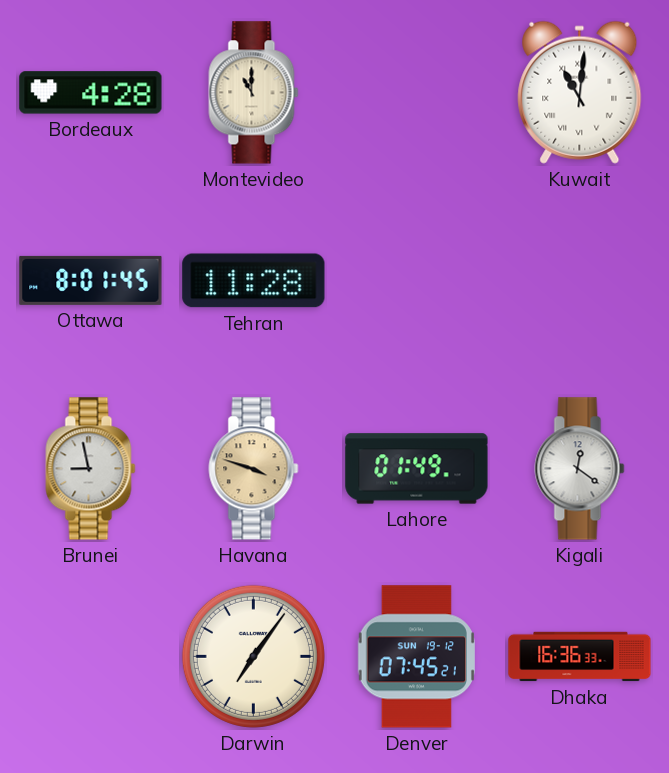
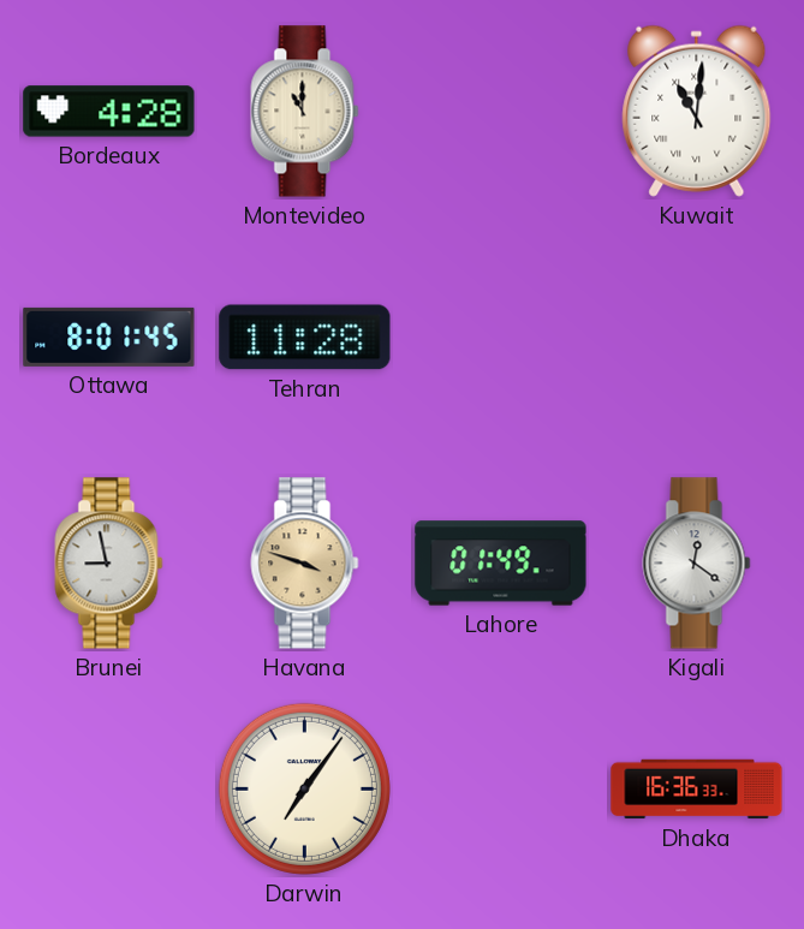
Denver: 07:45 -> none
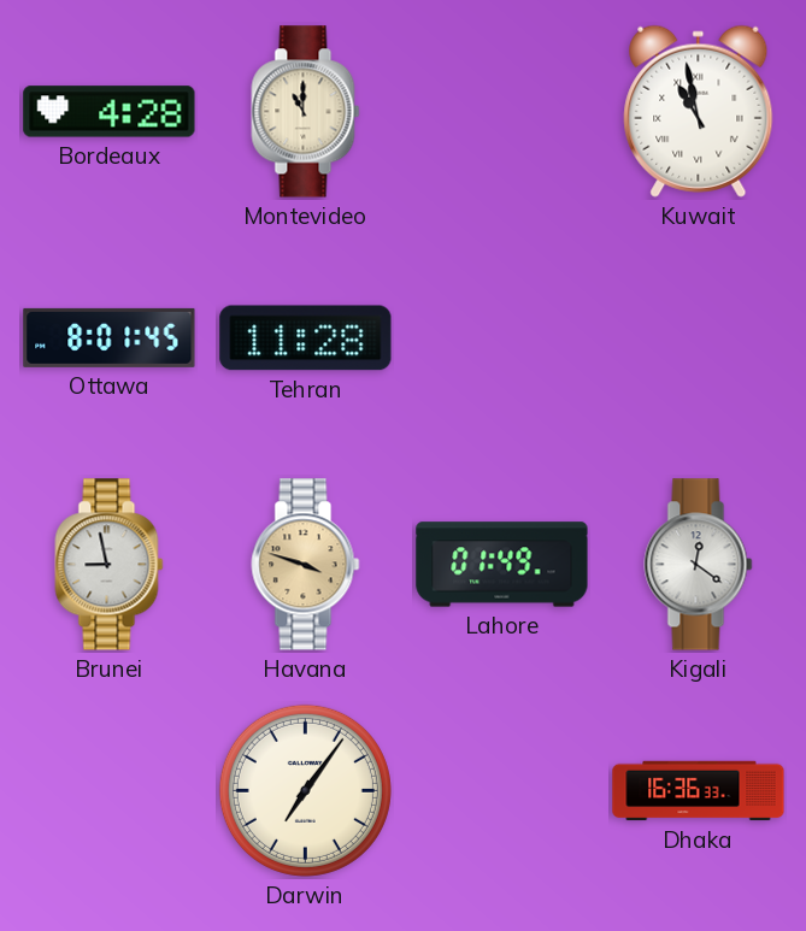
Kuwait: 11:01 -> 10:58
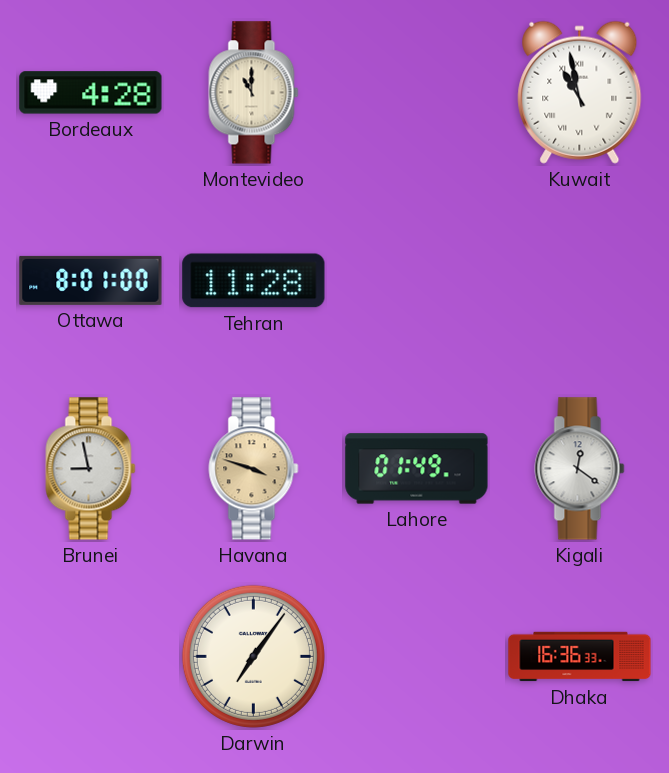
Ottawa: 8:01:45 -> 8:01:00
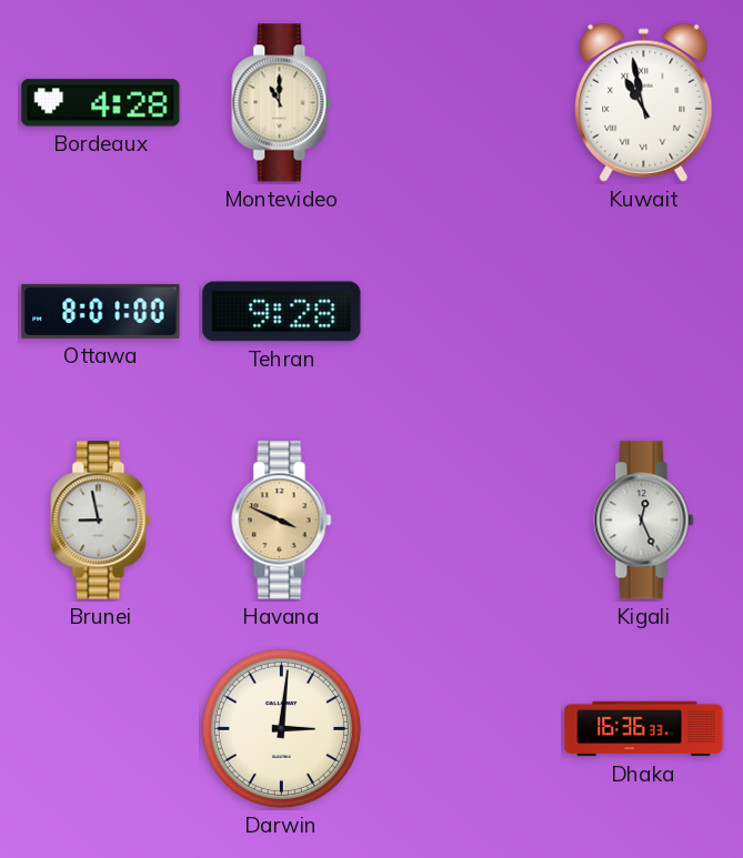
Tehran: 11:28 -> 9:28
Havana: 3:48 -> 3:49
Lahore: 01:49 -> none
Kigali: 12:21 -> 12:26
Darwin: 7:06 -> 3:01
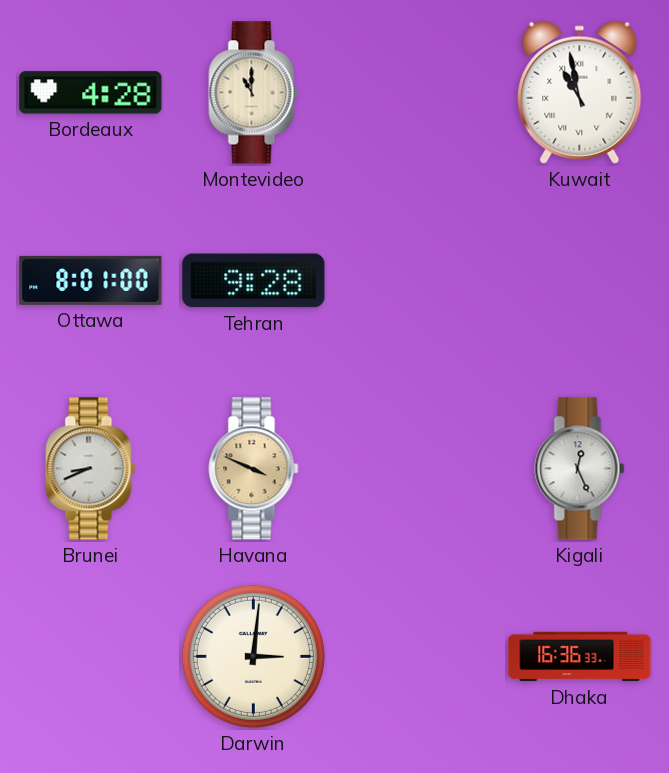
Brunei: 8:58 -> 8:41
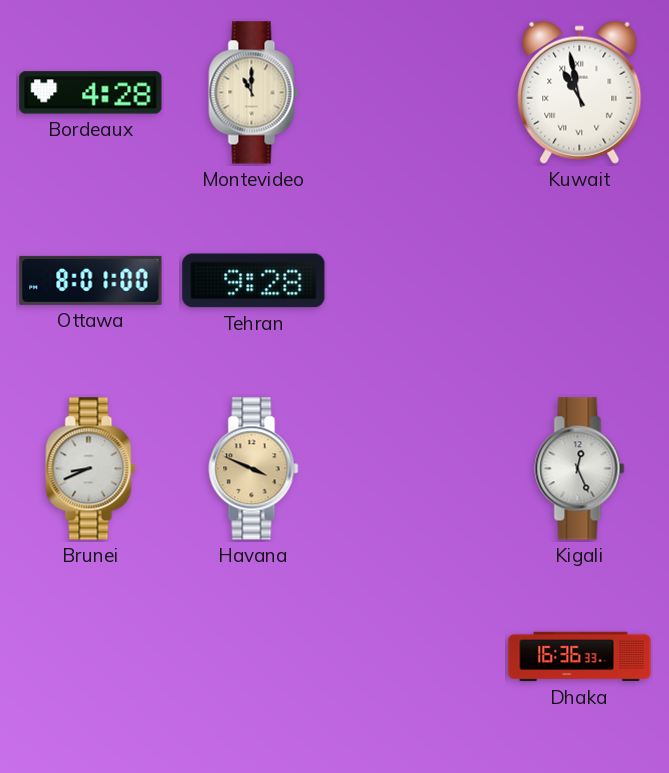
Darwin: 3:01 -> none
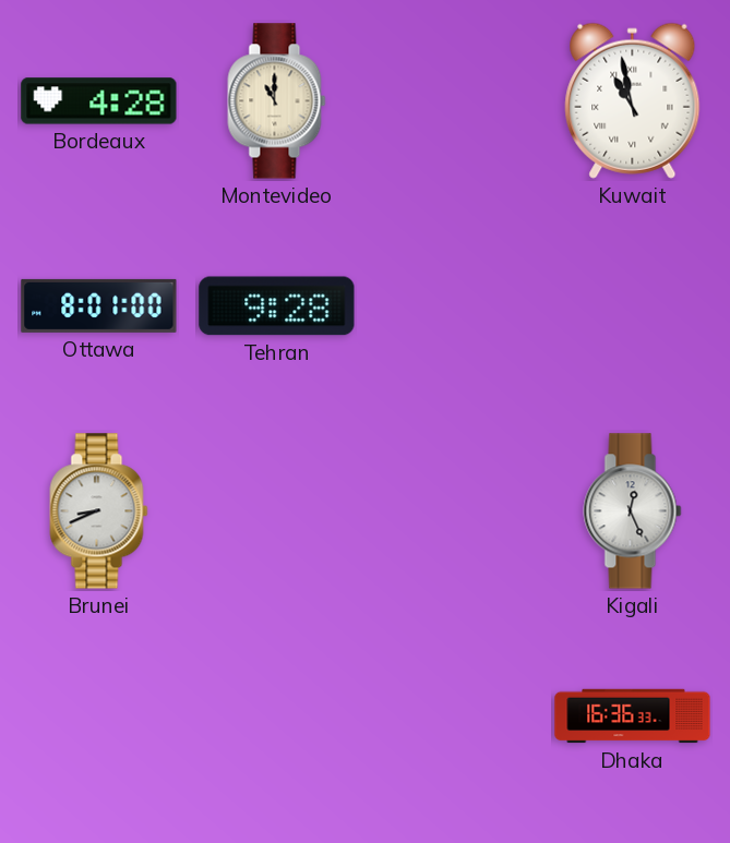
Havana: 3:49 -> none
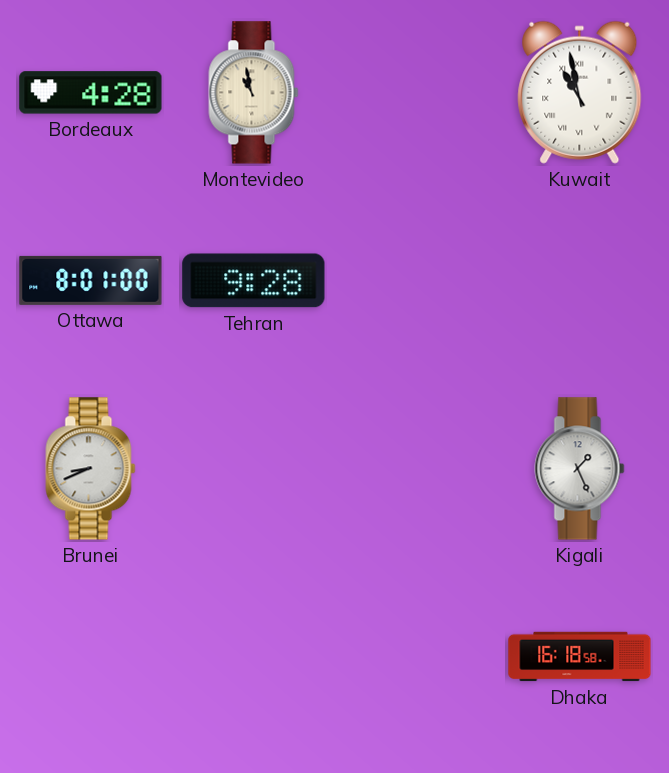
Montevideo: 11:00 -> 10:58
Kigali: 12:26 -> 1:26
Dhaka: 16:36 -> 16:18
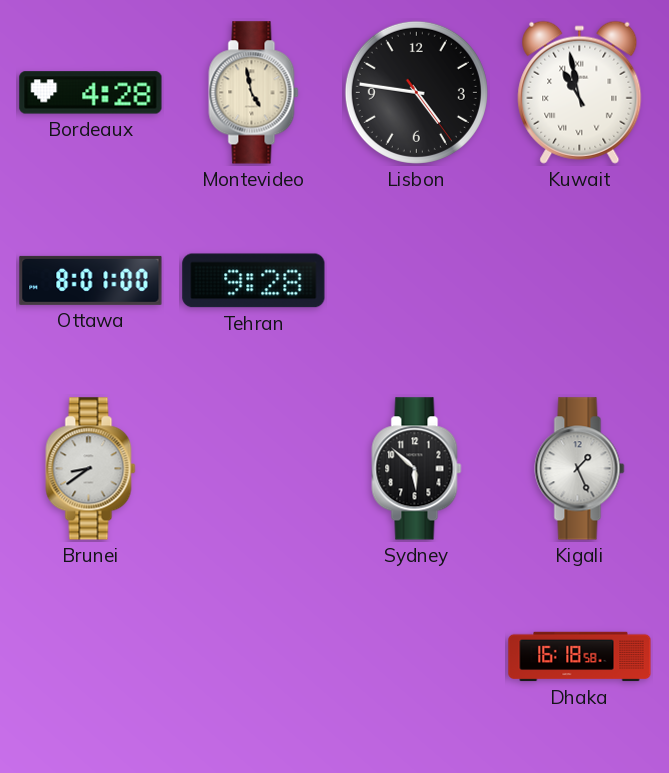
Montevideo: 10:58 -> 4:58
Lisbon: none -> 4:46
Brunei: 8:41 -> 8:39
Sydney: none -> 5:52
